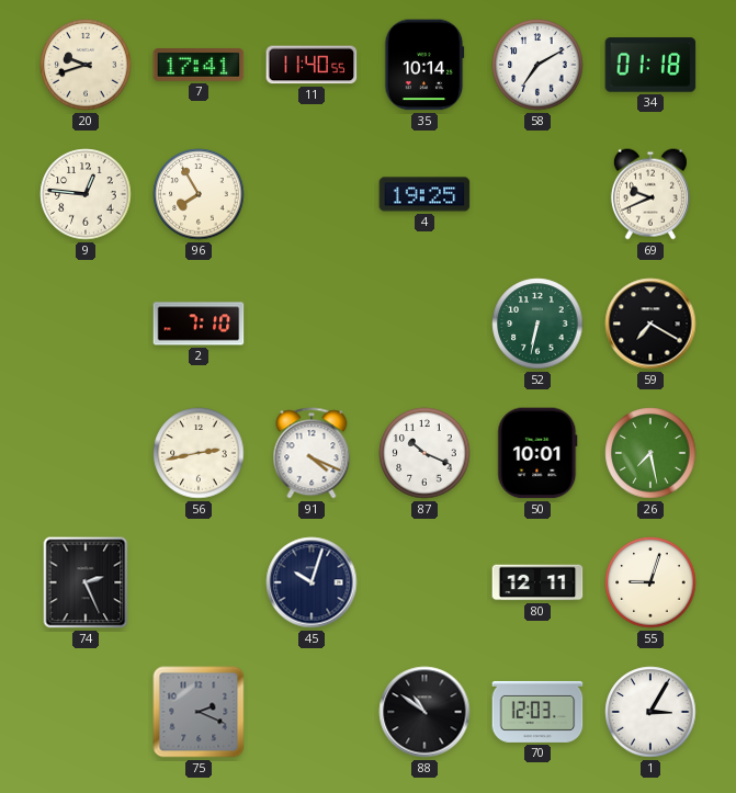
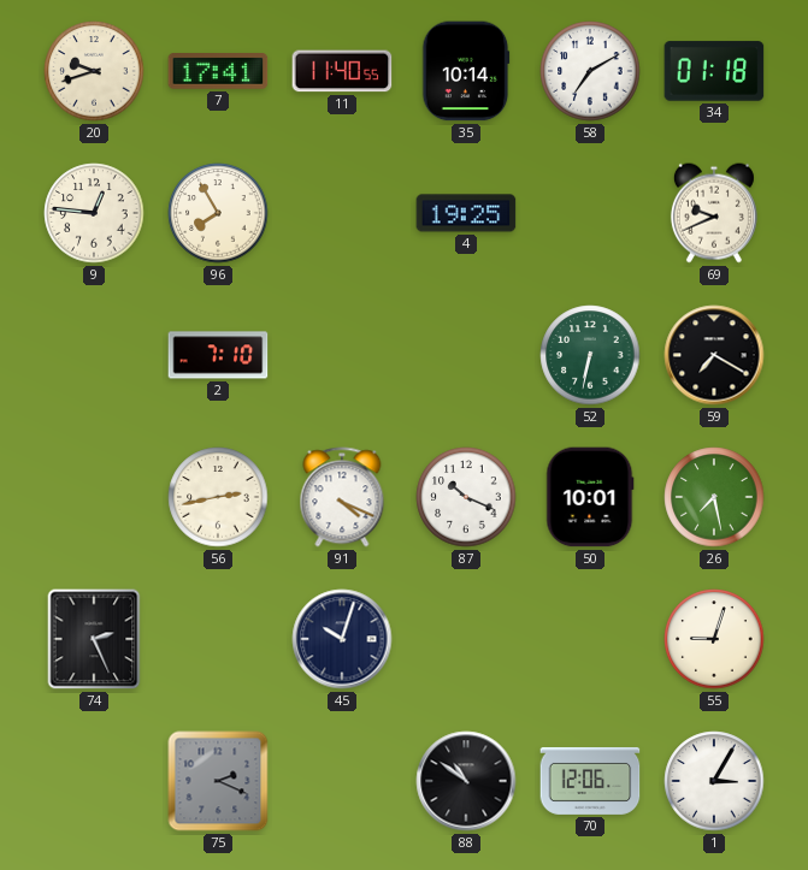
80: 12:11 -> none
70: 12:03 -> 12:06
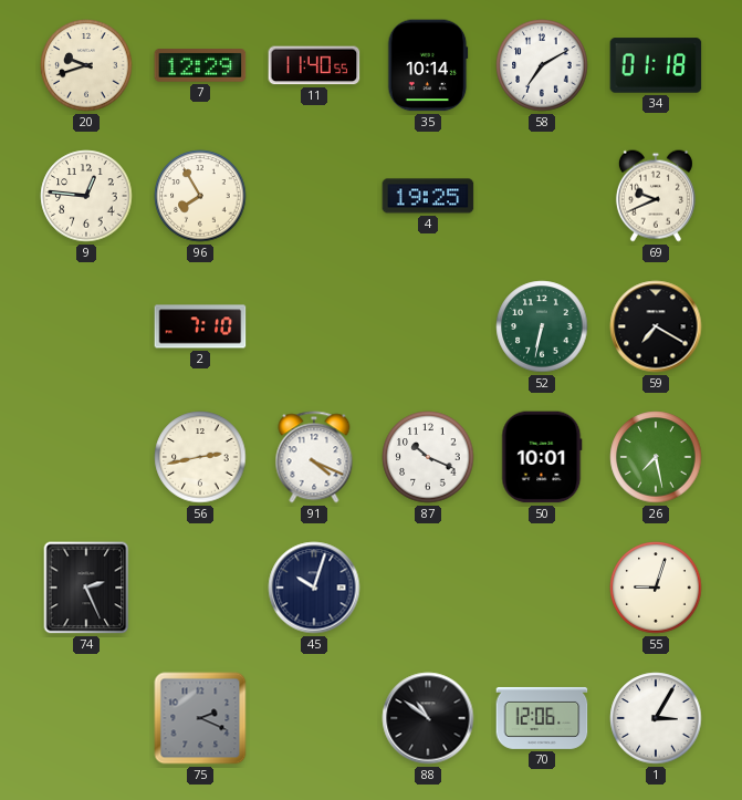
7: 17:41 -> 12:29
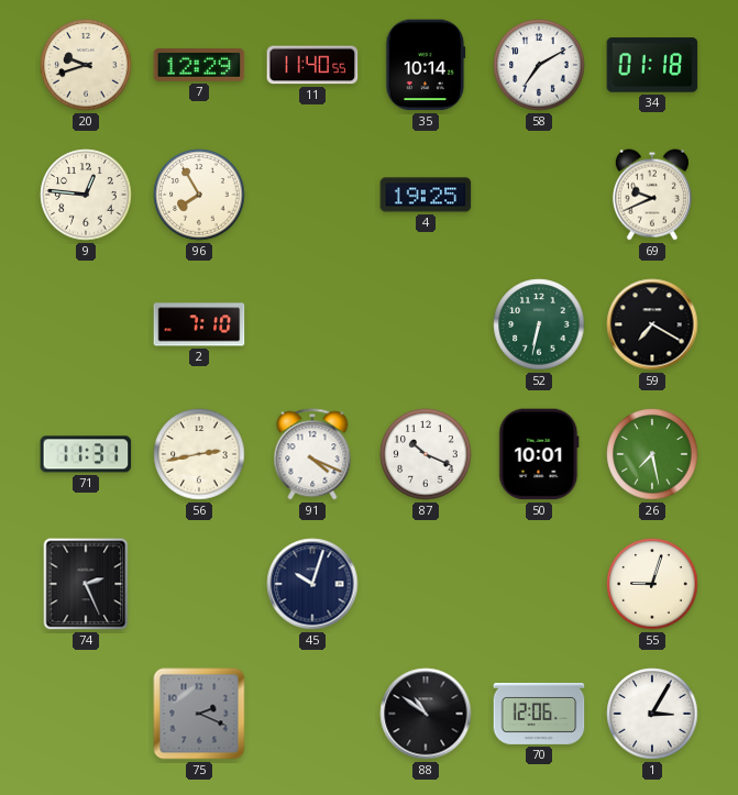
71: none -> 11:31
